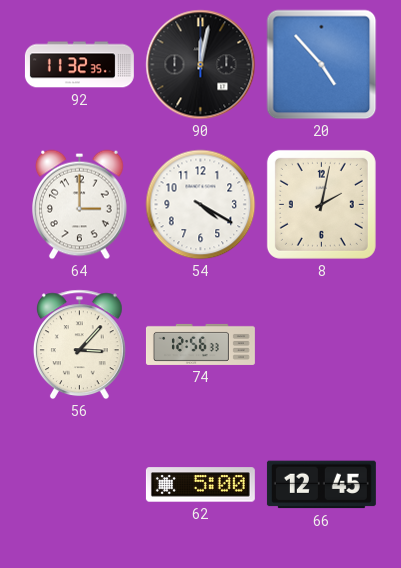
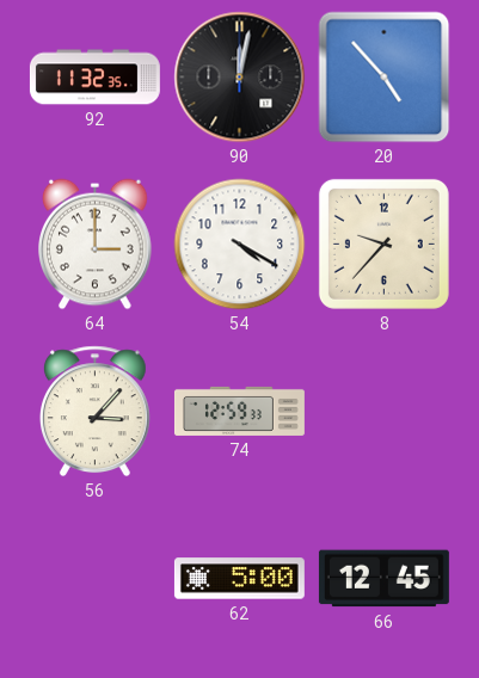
8: 2:02 -> 9:37
74: 12:56 -> 12:59
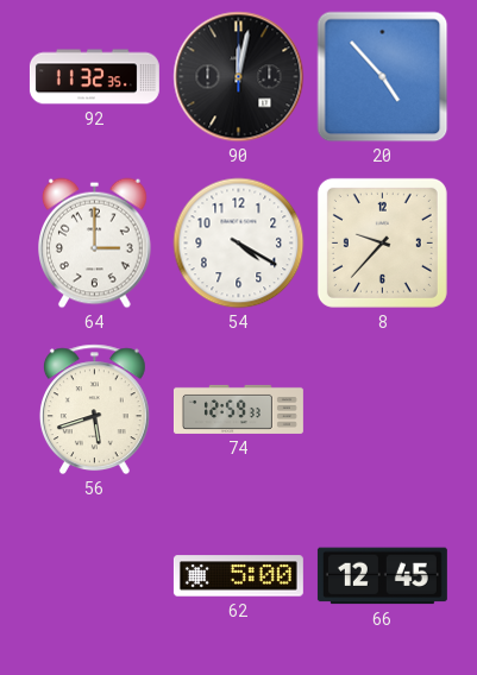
56: 3:07 -> 5:42
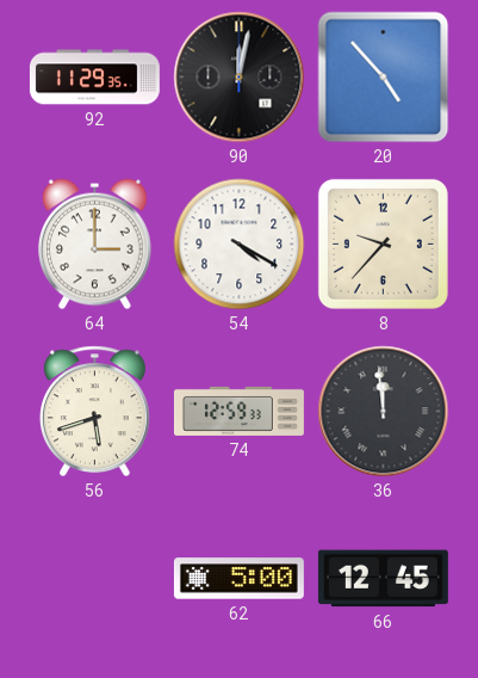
92: 11:32 -> 11:29
36: none -> 11:59
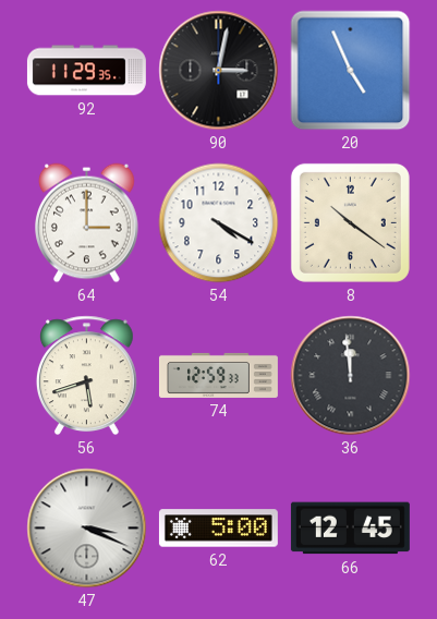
90: 12:02 -> 3:02
20: 4:53 -> 4:56
8: 9:37 -> 10:21
47: none -> 3:19
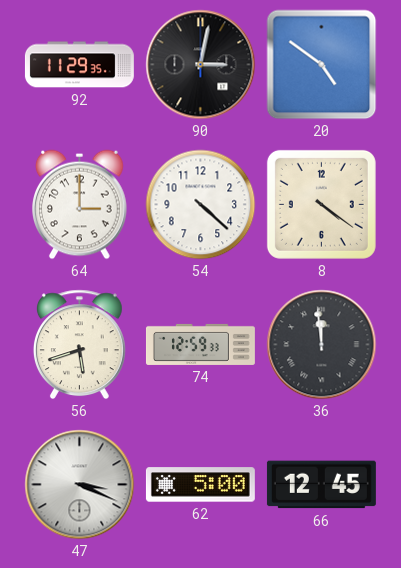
20: 4:56 -> 4:51
54: 4:20 -> 4:22
8: 10:21 -> 4:21
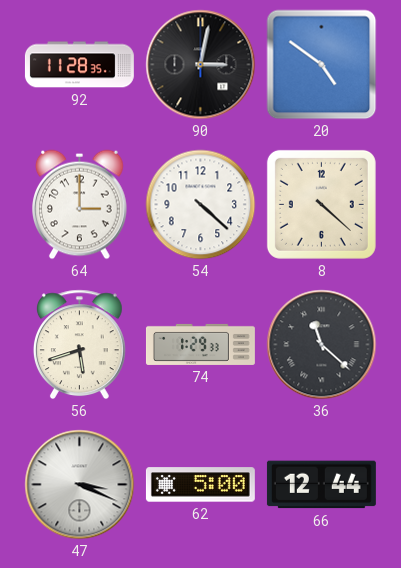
92: 11:29 -> 11:28
8: 4:21 -> 4:22
74: 12:59 -> 1:29
36: 11:59 -> 11:22
66: 12:45 -> 12:44
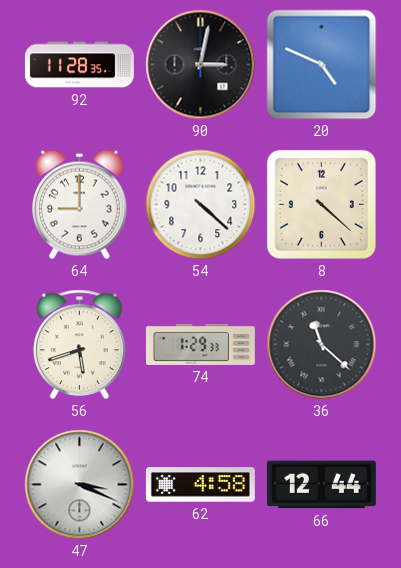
20: 4:51 -> 4:49
64: 3:00 -> 9:00
62: 5:00 -> 4:58
